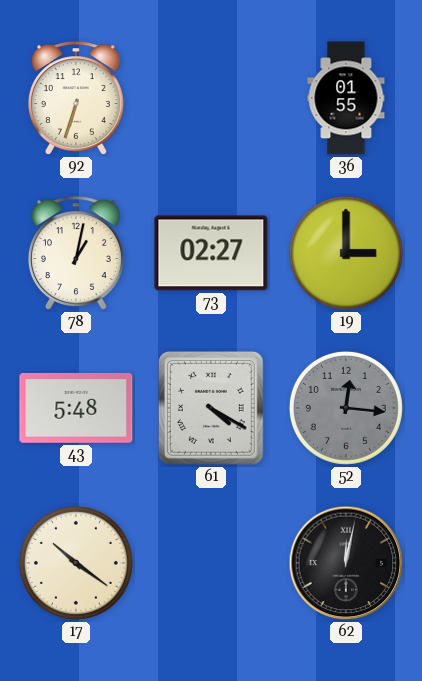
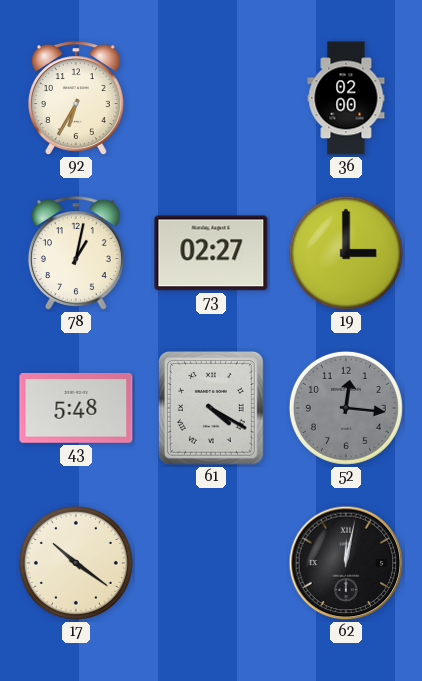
92: 6:33 -> 6:35
36: 01:55 -> 02:00
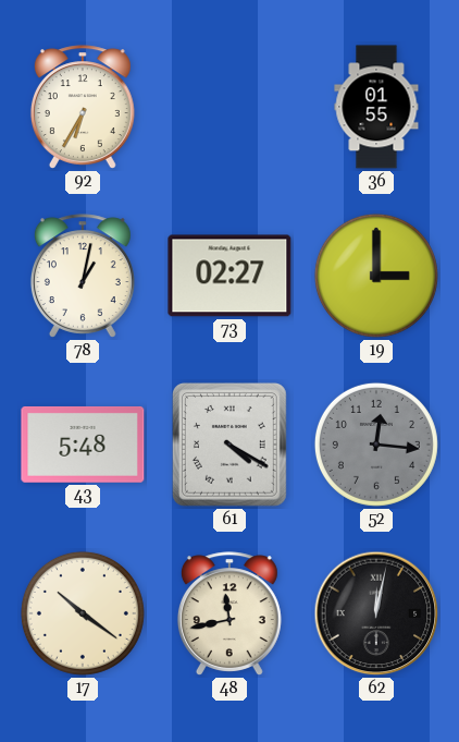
36: 02:00 -> 01:55
48: none -> 11:43
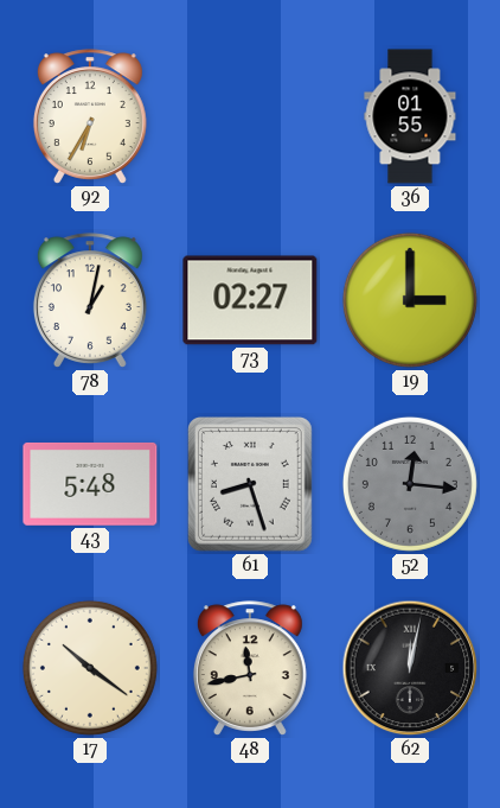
61: 4:20 -> 8:27
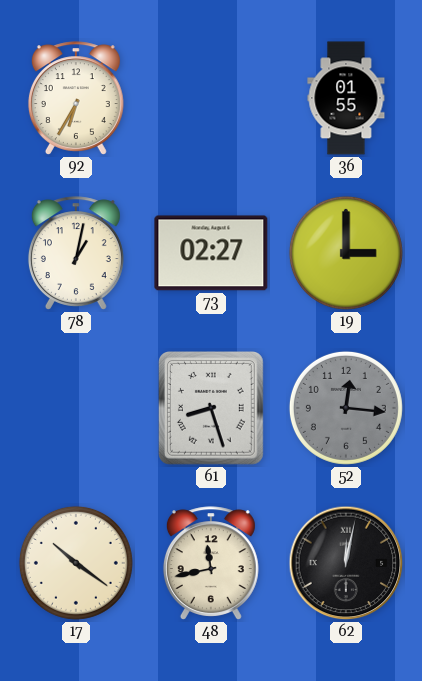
43: 5:48 -> none
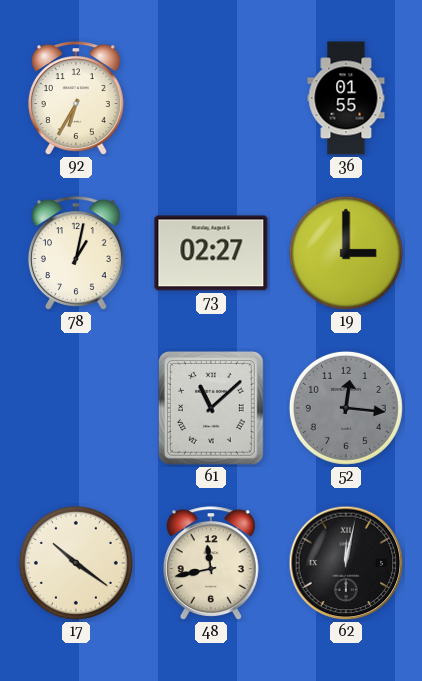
61: 8:27 -> 11:08
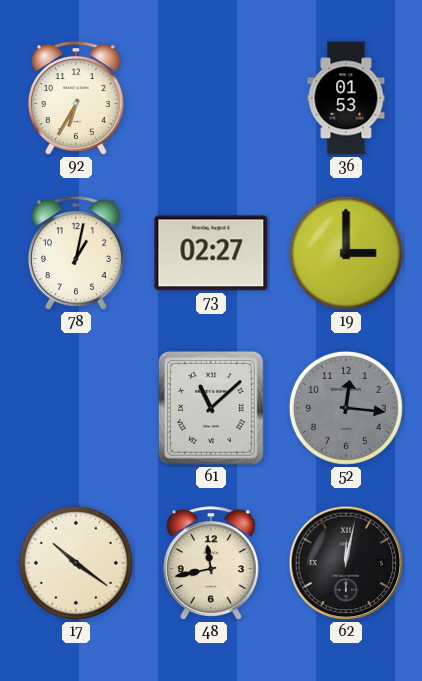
36: 01:55 -> 01:53
